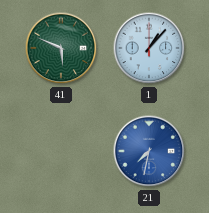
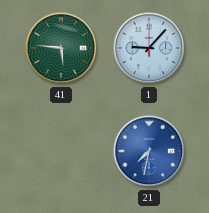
41: 5:49 -> 5:46
1: 1:07 -> 9:07
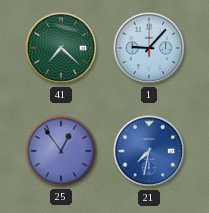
41: 5:46 -> 7:22
25: none -> 12:54
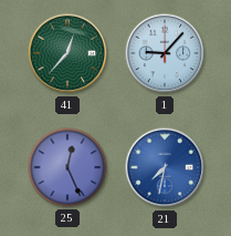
41: 7:22 -> 12:37
25: 12:54 -> 12:26
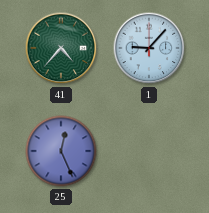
41: 12:37 -> 4:37
21: 7:32 -> none
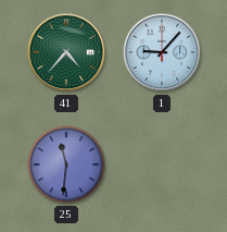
25: 12:26 -> 11:31
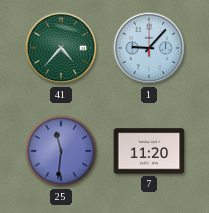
7: none -> 11:20
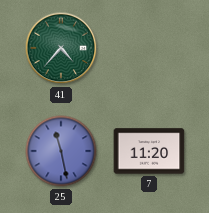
1: 9:07 -> none
25: 11:31 -> 11:28
